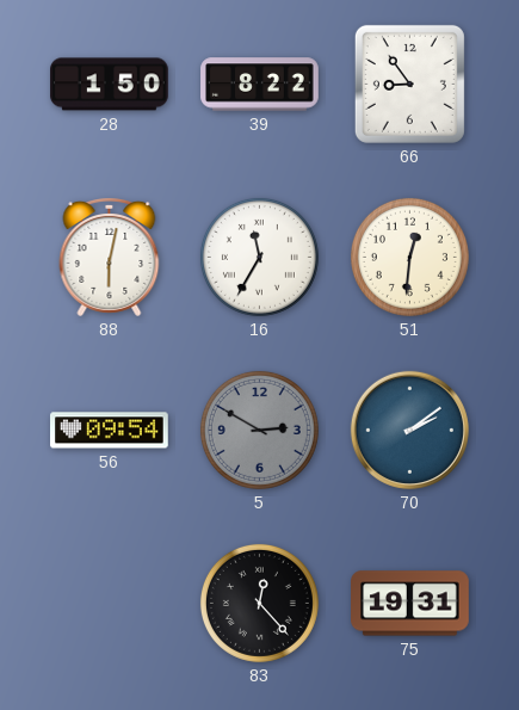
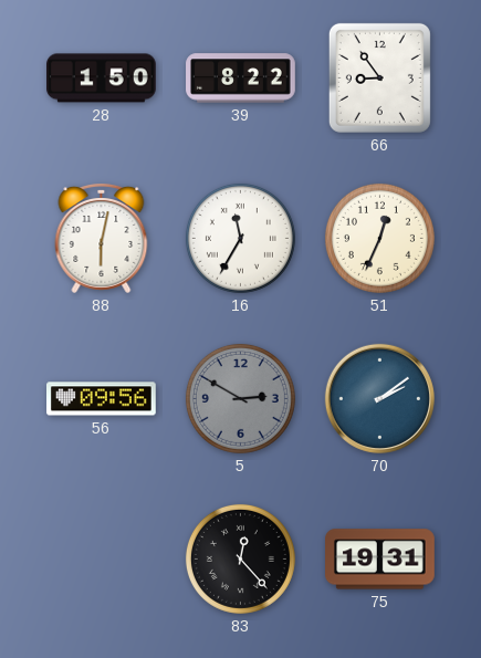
51: 12:31 -> 12:34
56: 09:54 -> 09:56
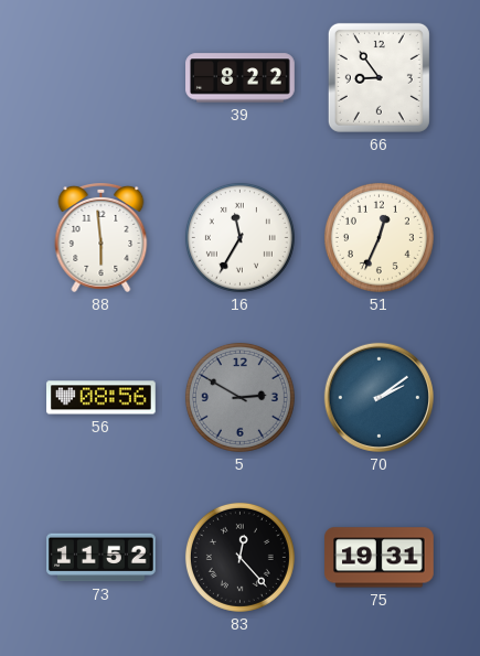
28: 1:50 -> none
88: 6:02 -> 5:59
56: 09:56 -> 08:56
73: none -> 11:52
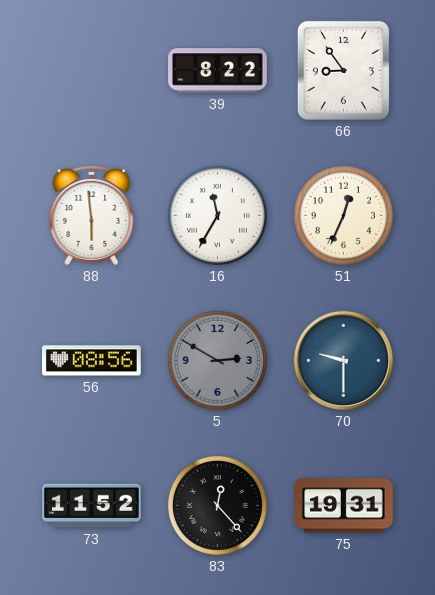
70: 2:09 -> 9:30
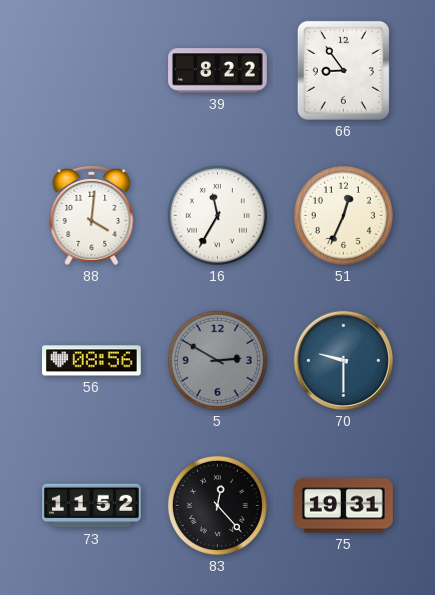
88: 5:59 -> 4:01
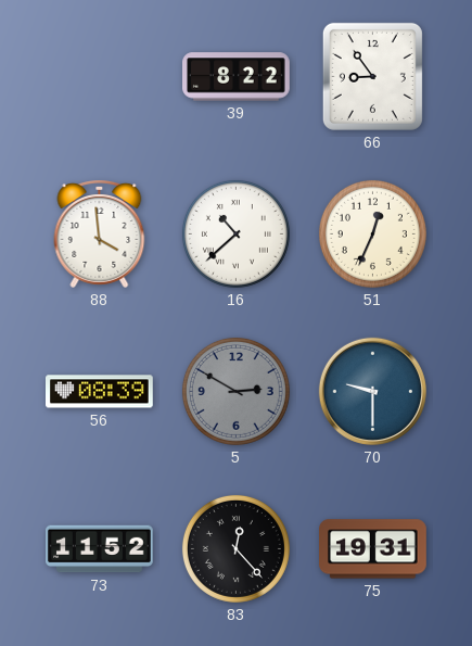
88: 4:01 -> 3:59
16: 11:35 -> 10:38
56: 08:56 -> 08:39
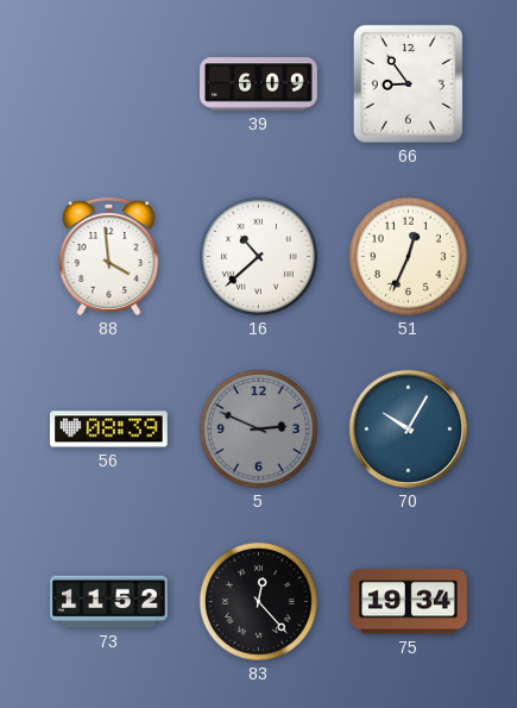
39: 8:22 -> 6:09
5: 2:50 -> 2:49
70: 9:30 -> 10:05
75: 19:31 -> 19:34
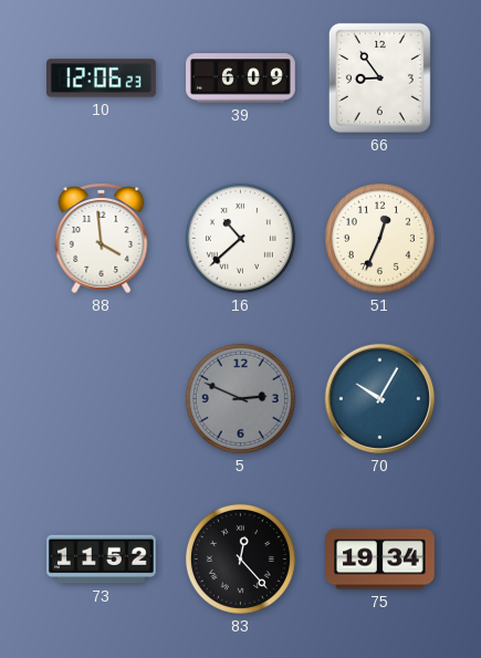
10: none -> 12:06
56: 08:39 -> none
